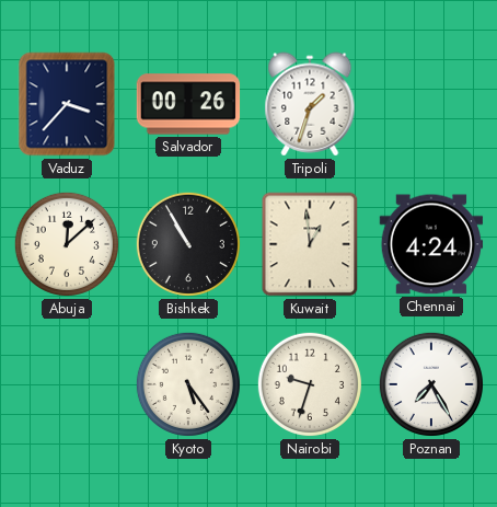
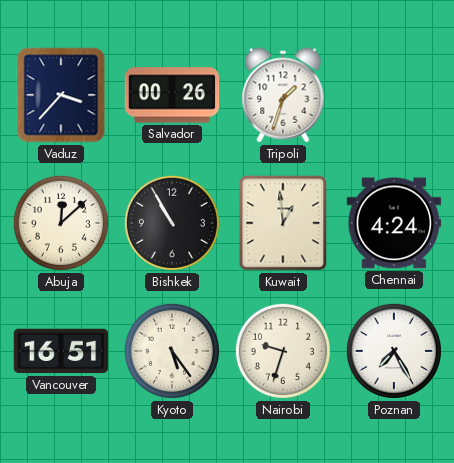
Vancouver: none -> 16:51
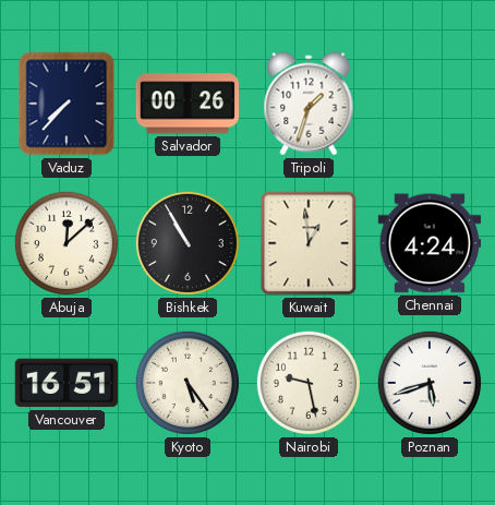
Vaduz: 3:37 -> 7:37
Nairobi: 9:33 -> 9:28
Poznan: 7:25 -> 5:42
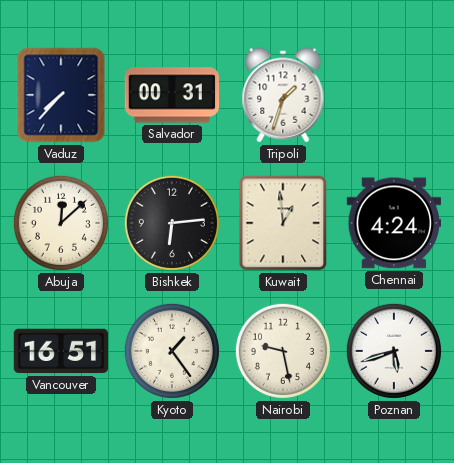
Salvador: 00:26 -> 00:31
Bishkek: 10:55 -> 6:14
Kyoto: 5:24 -> 1:24
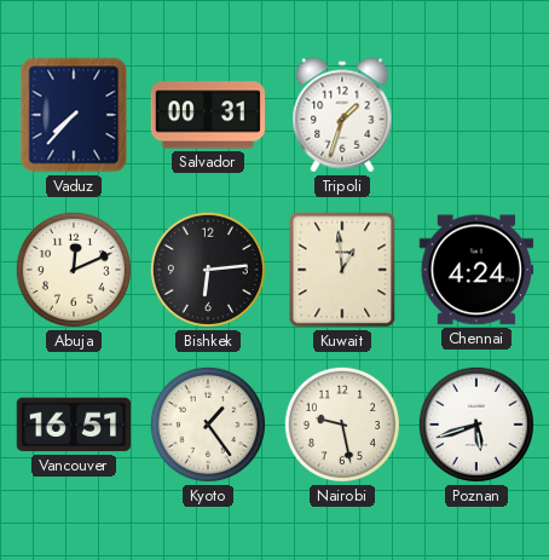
Abuja: 12:08 -> 12:11
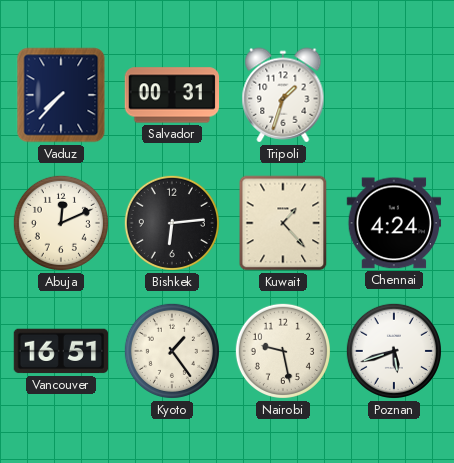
Kuwait: 12:59 -> 1:23
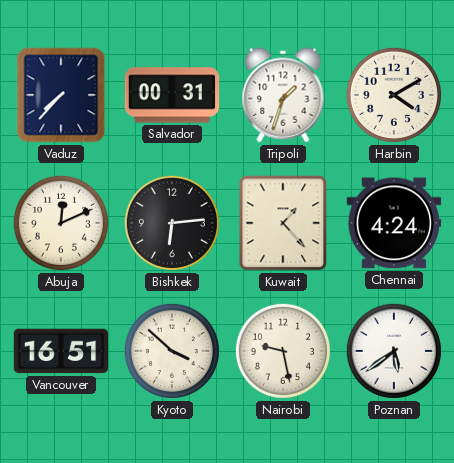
Harbin: none -> 4:10
Kyoto: 1:24 -> 3:52
Poznan: 5:42 -> 5:39
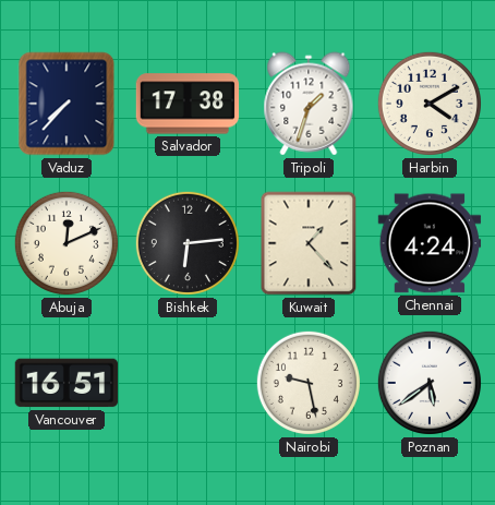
Salvador: 00:31 -> 17:38
Kyoto: 3:52 -> none
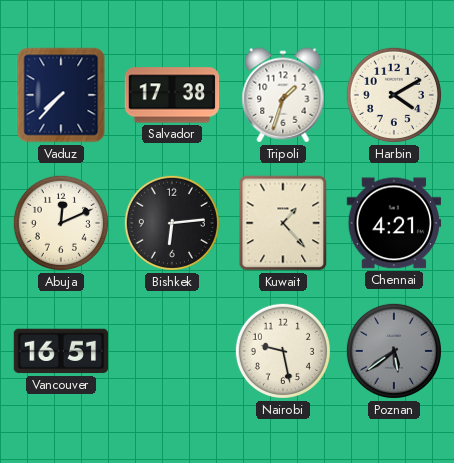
Chennai: 4:24 -> 4:21
Poznan dial: white -> grey
